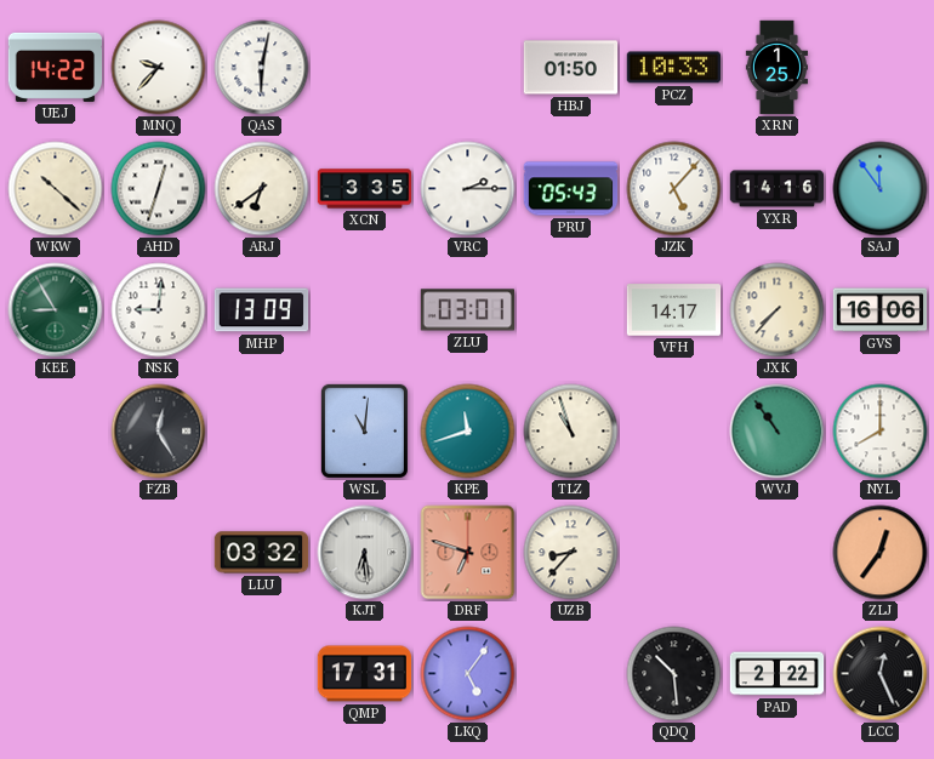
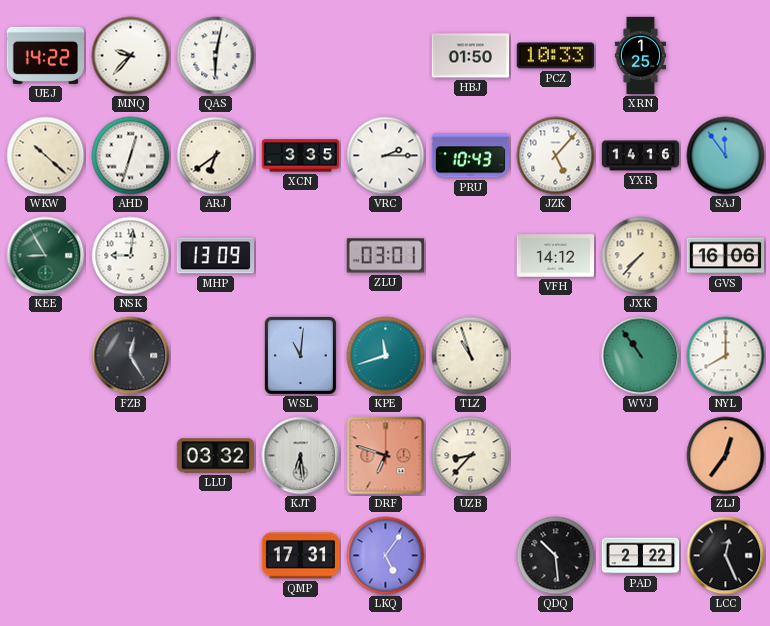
PRU: 05:43 -> 10:43
VFH: 14:17 -> 14:12
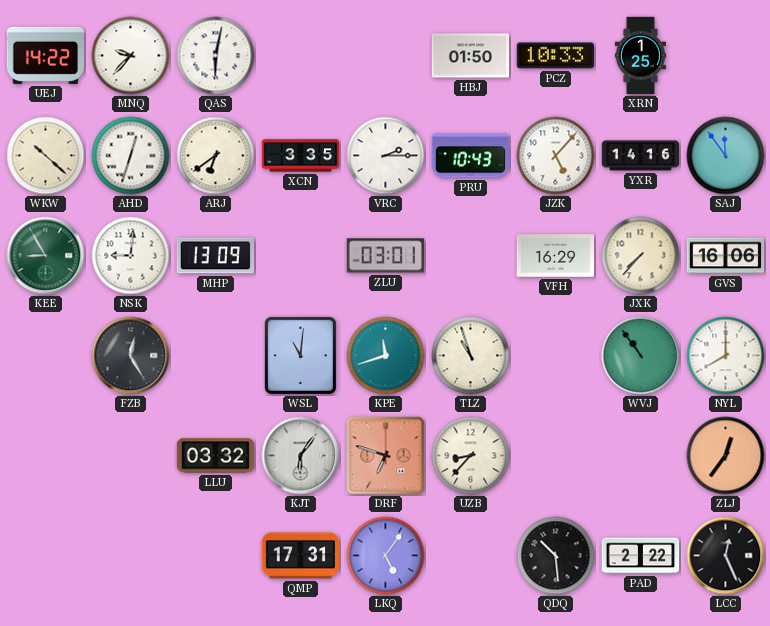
VFH: 14:12 -> 16:29
KJT: 6:29 -> 6:06
